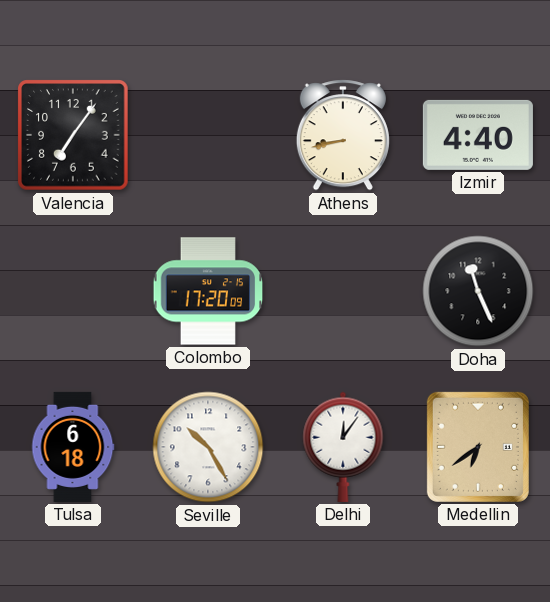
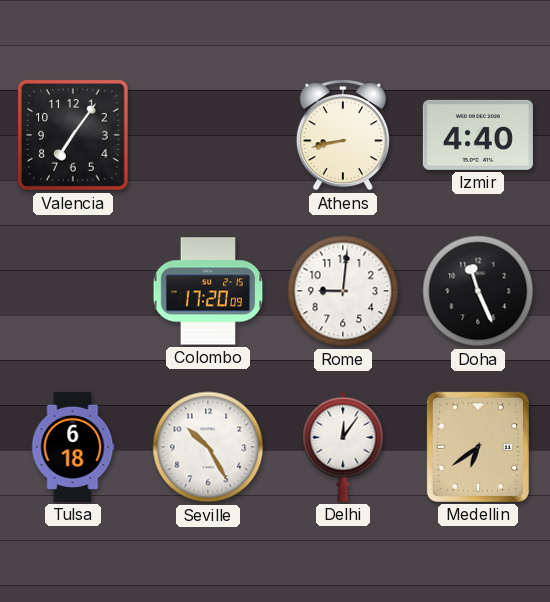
Rome: none -> 9:01
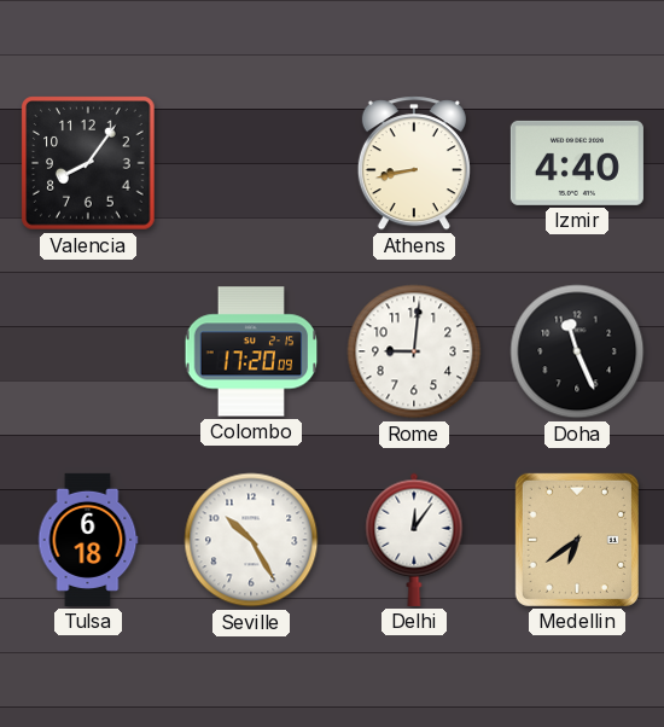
Valencia: 7:06 -> 8:06
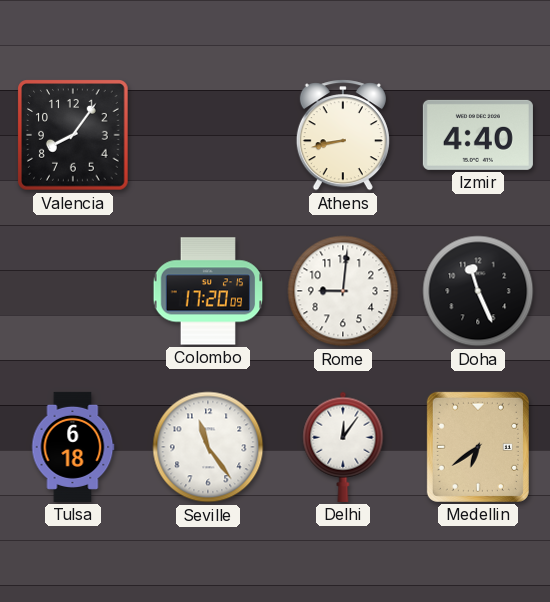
Seville: 10:25 -> 11:24
